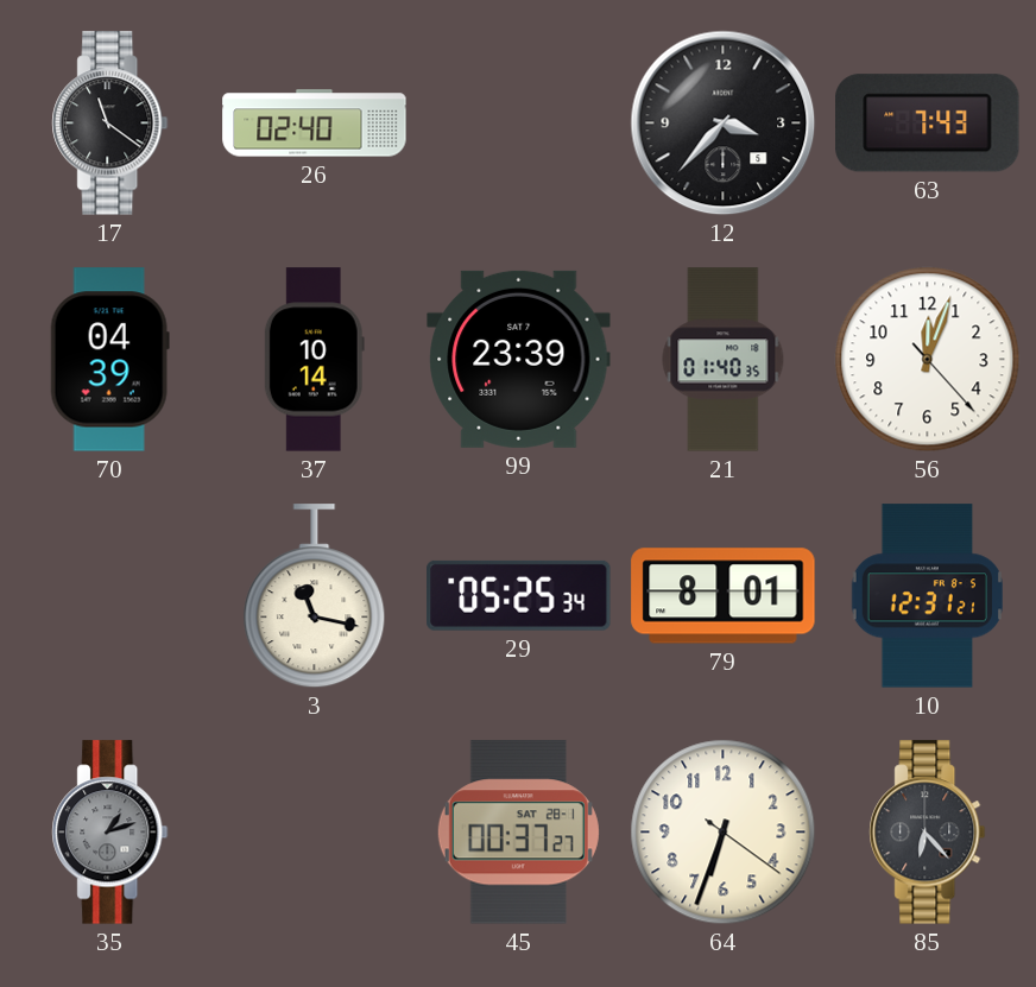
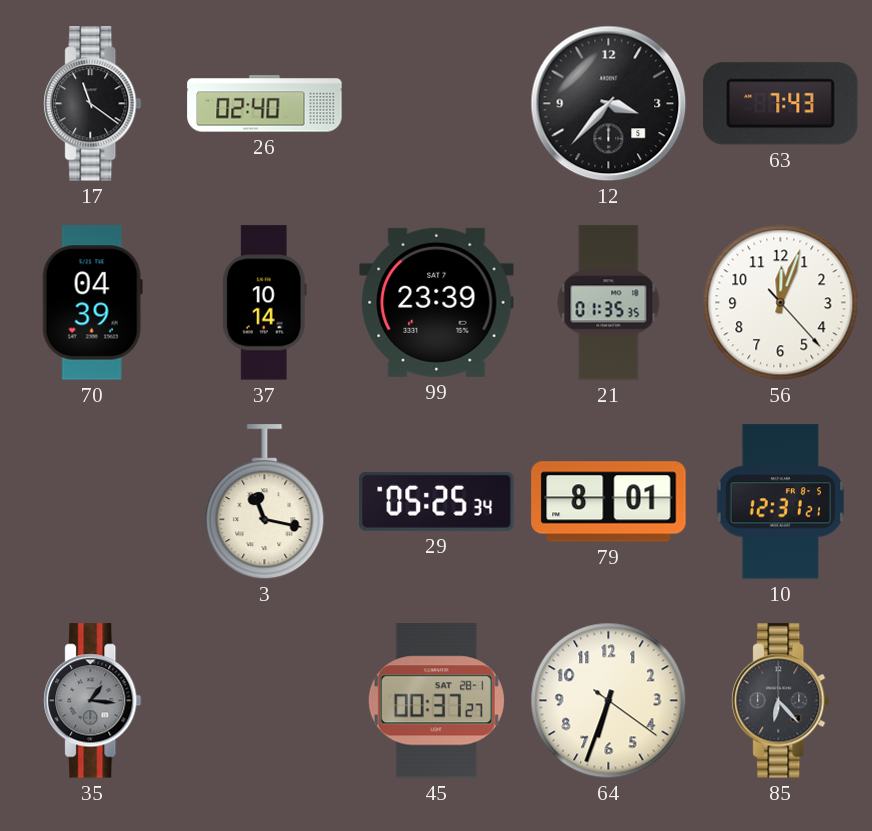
21: 01:40 -> 01:35
35: 1:12 -> 1:16
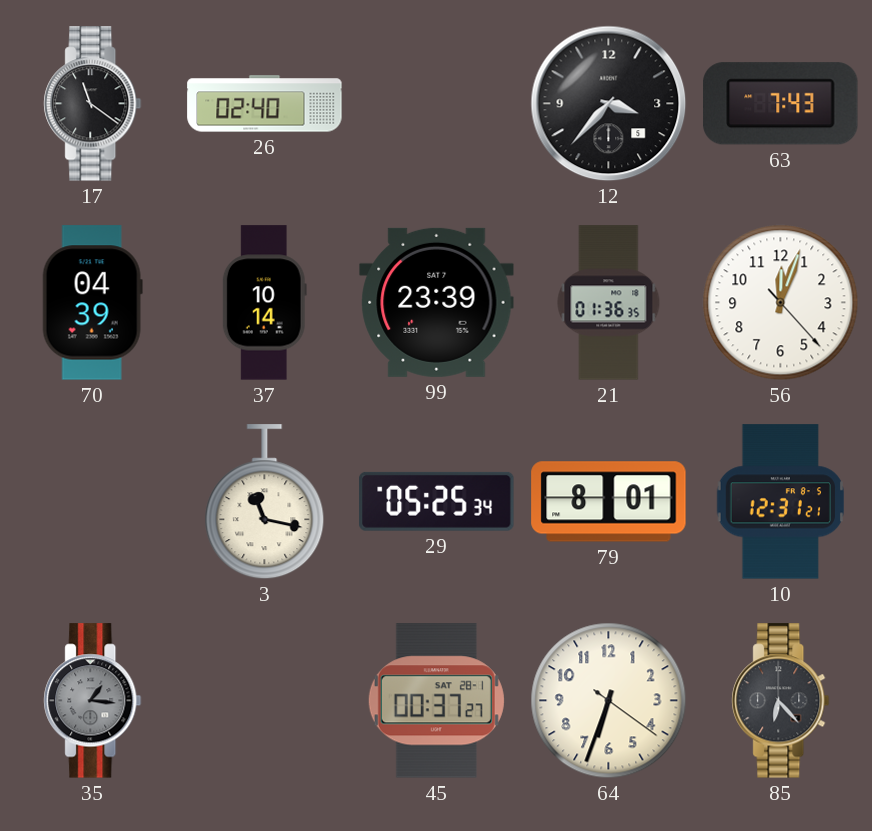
21: 01:35 -> 01:36
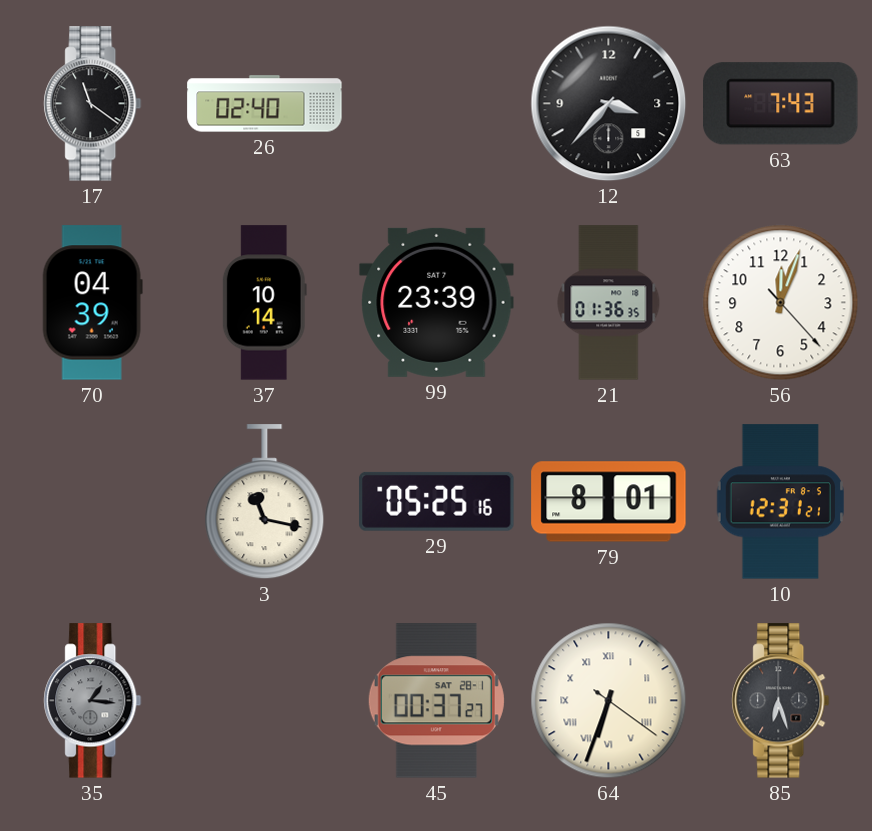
29: 05:25:34 -> 05:25:16
64 numerals: Arabic -> Roman
85: 6:23 -> 6:27
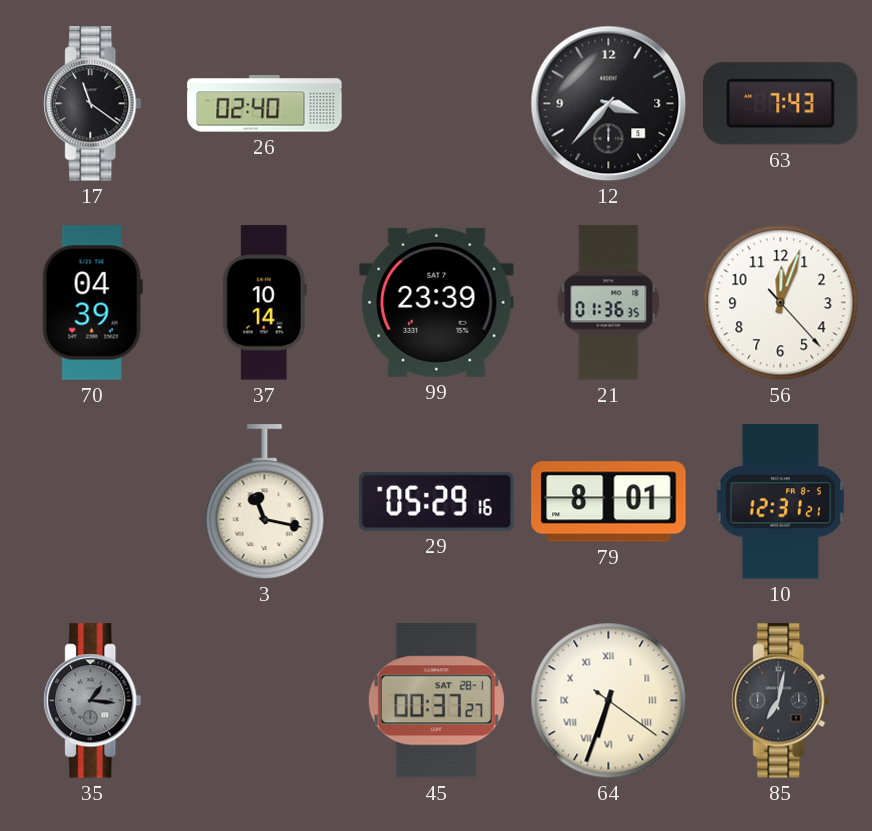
29: 05:25 -> 05:29
85: 6:27 -> 7:02
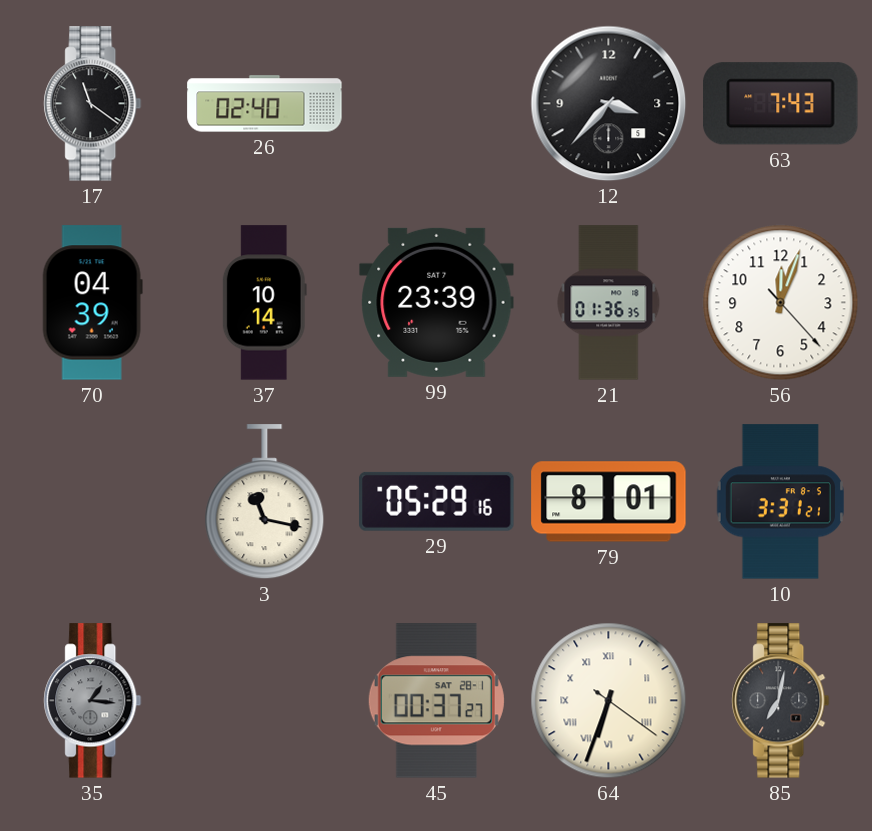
10: 12:31 -> 3:31
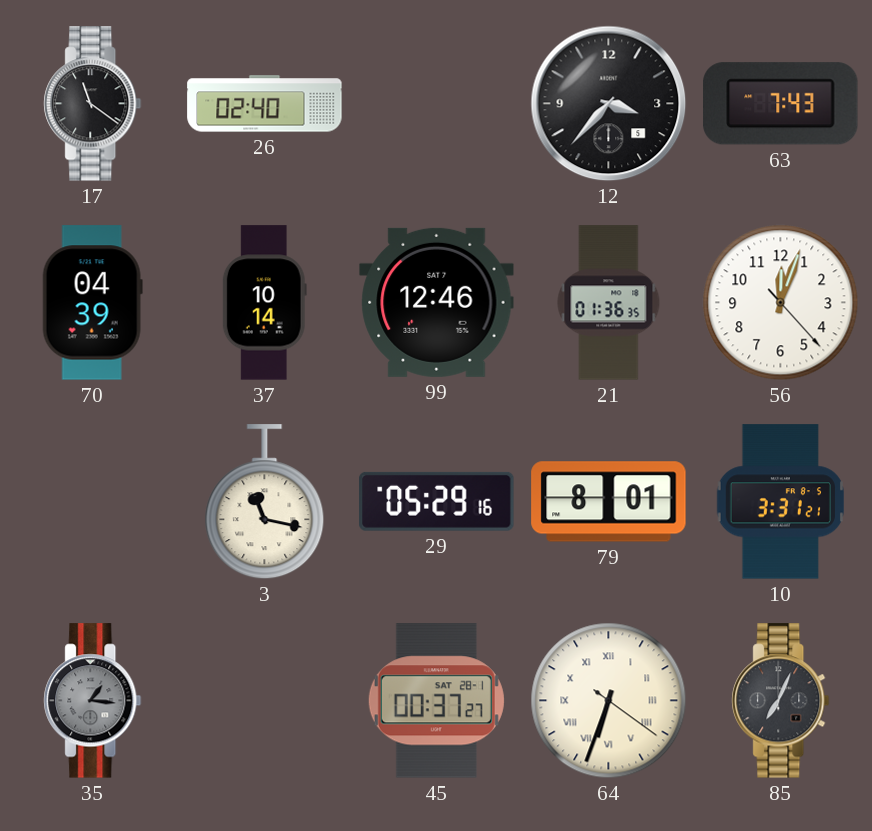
99: 23:39 -> 12:46
85: 7:02 -> 7:04
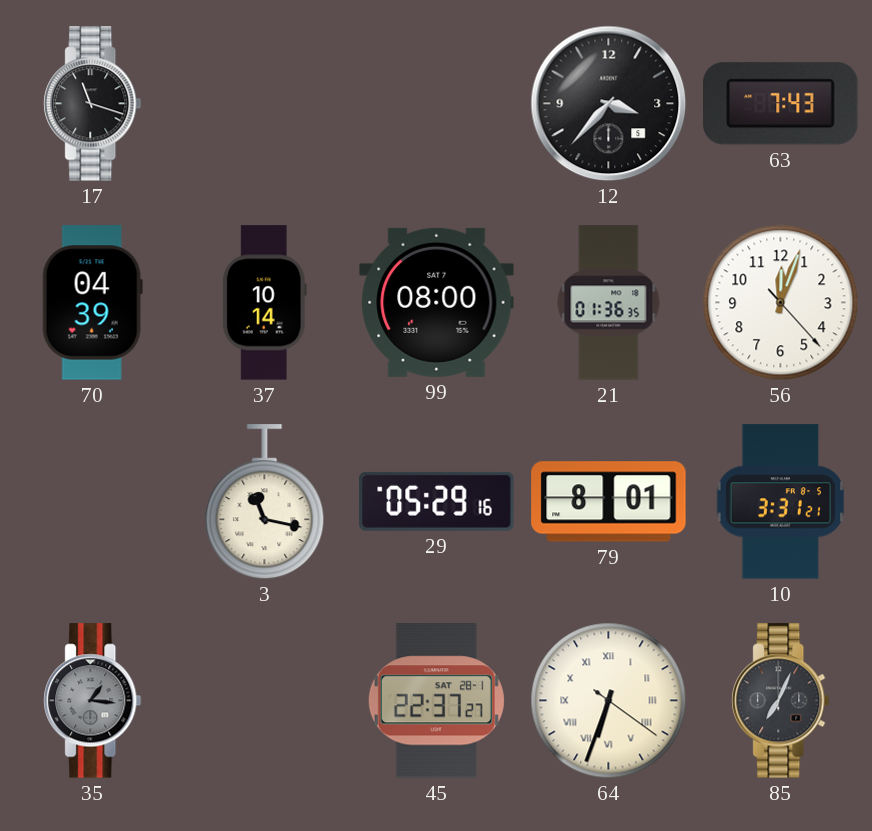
17: 11:21 -> 11:18
26: 02:40 -> none
99: 12:46 -> 08:00
45: 00:37 -> 22:37
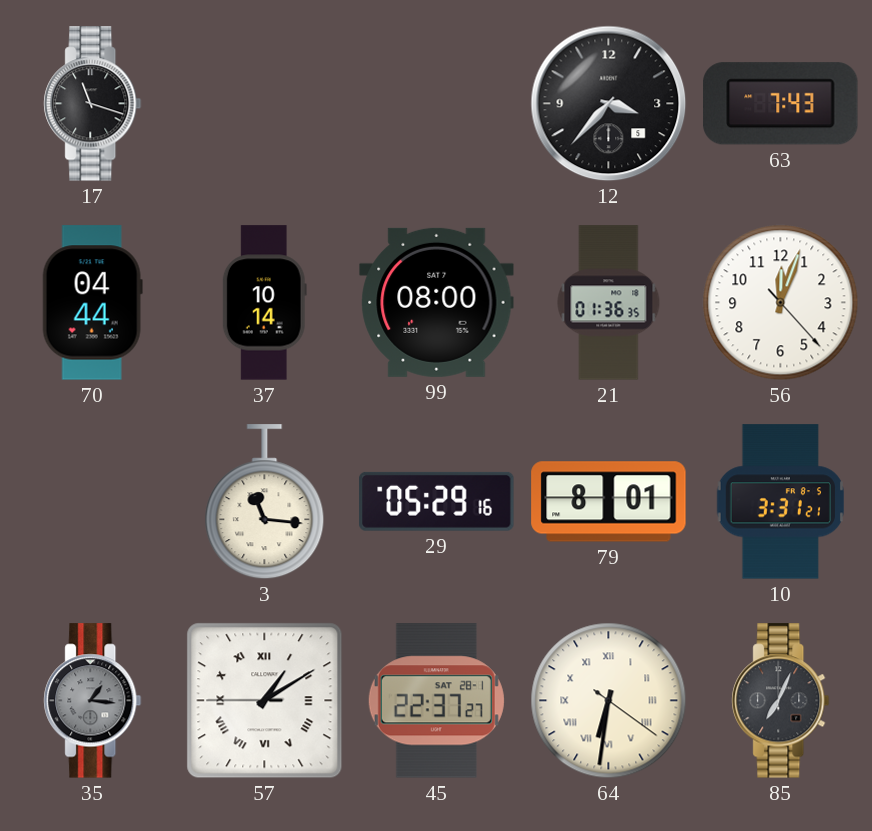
70: 04:39 -> 04:44
3: 11:17 -> 11:16
57: none -> 1:09
64: 6:33 -> 6:31
